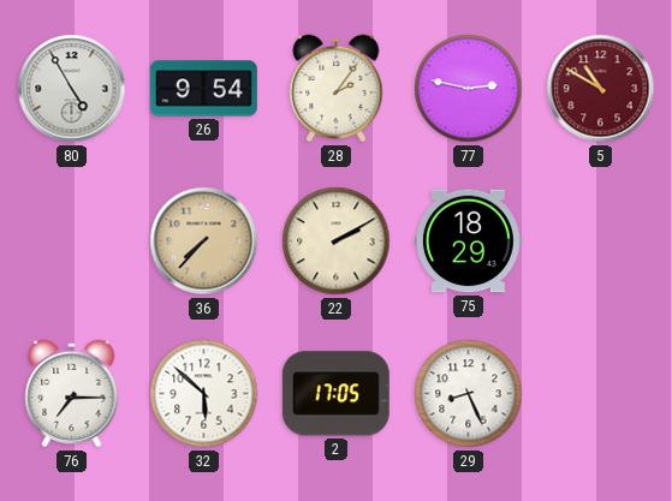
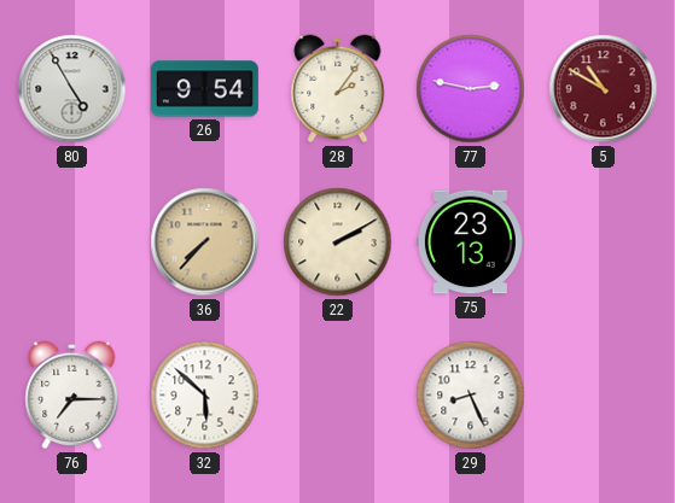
75: 18:29 -> 23:13
2: 17:05 -> none
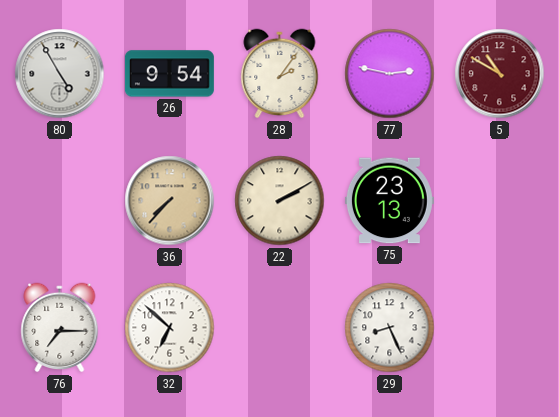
32: 5:52 -> 6:52
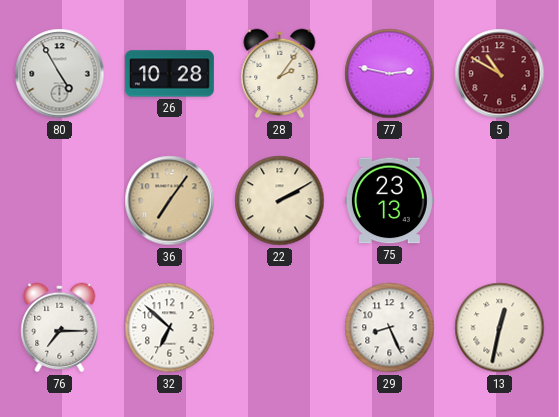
26: 9:54 -> 10:28
36: 7:37 -> 7:06
13: none -> 12:32
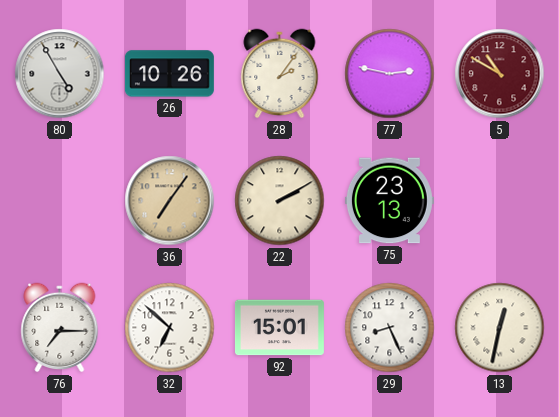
26: 10:28 -> 10:26
92: none -> 15:01
